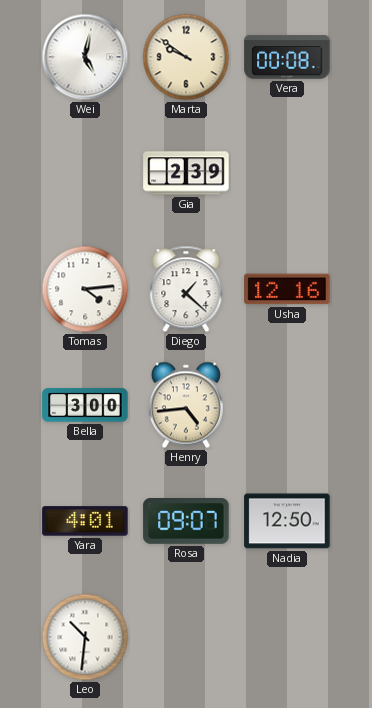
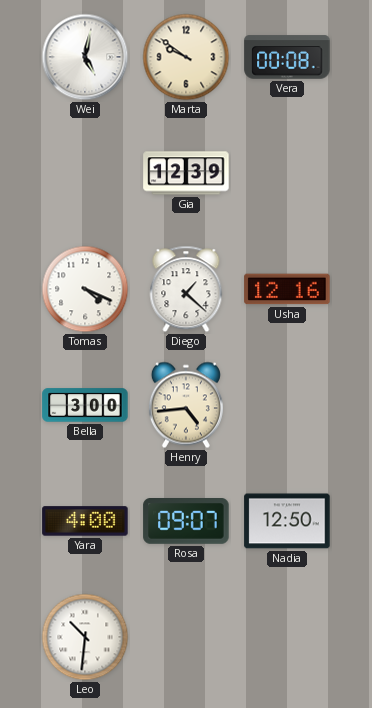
Gia: 2:39 -> 12:39
Tomas: 4:14 -> 4:19
Yara: 4:01 -> 4:00
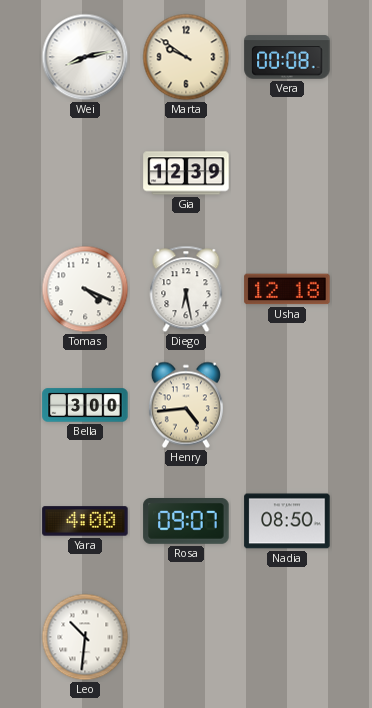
Wei: 5:02 -> 8:13
Diego: 1:22 -> 6:28
Usha: 12:16 -> 12:18
Nadia: 12:50 -> 08:50
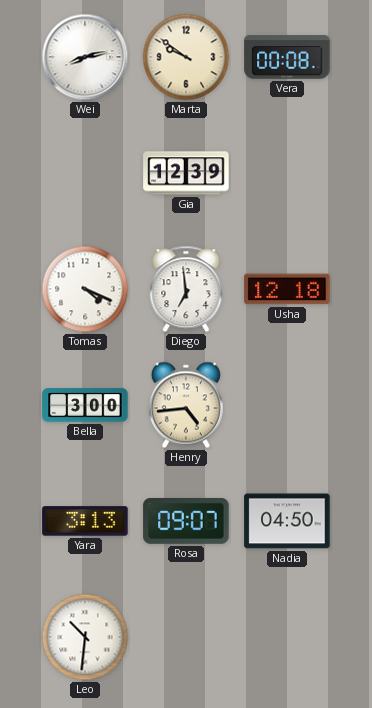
Diego: 6:28 -> 6:59
Yara: 4:00 -> 3:13
Nadia: 08:50 -> 04:50
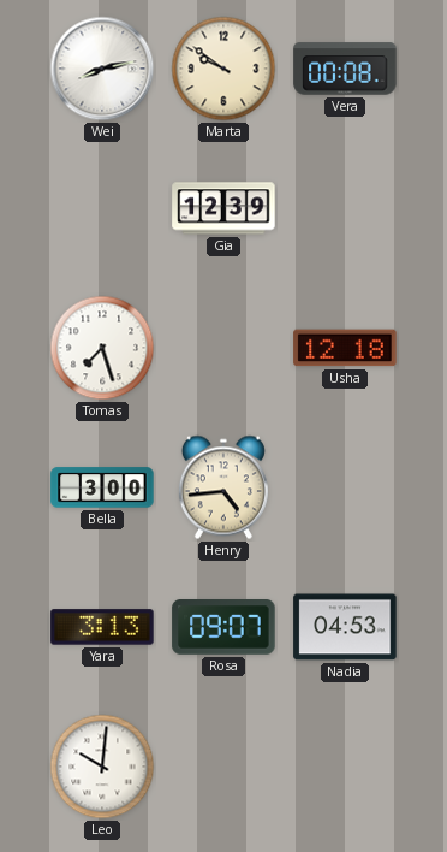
Tomas: 4:19 -> 7:27
Diego: 6:59 -> none
Nadia: 04:50 -> 04:53
Leo: 10:31 -> 10:01
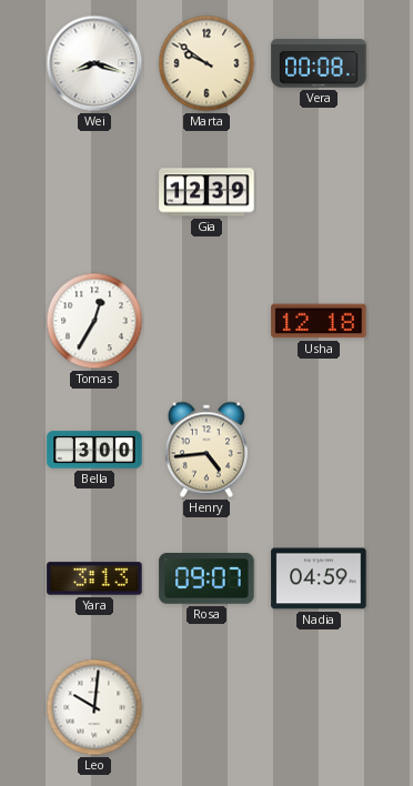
Wei: 8:13 -> 8:18
Tomas: 7:27 -> 12:35
Nadia: 04:53 -> 04:59
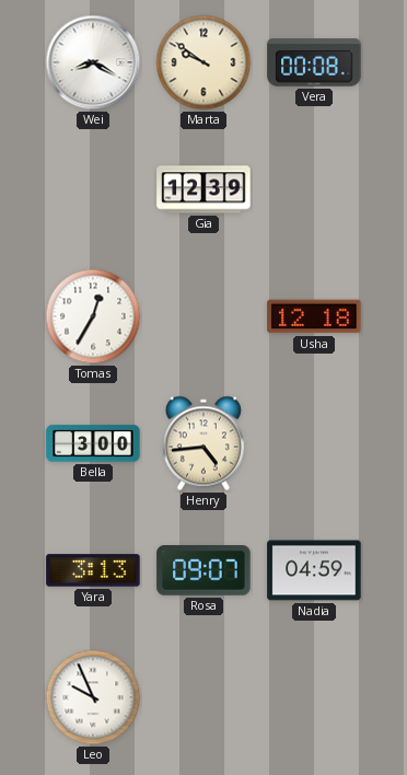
Wei: 8:18 -> 8:20
Leo: 10:01 -> 9:56
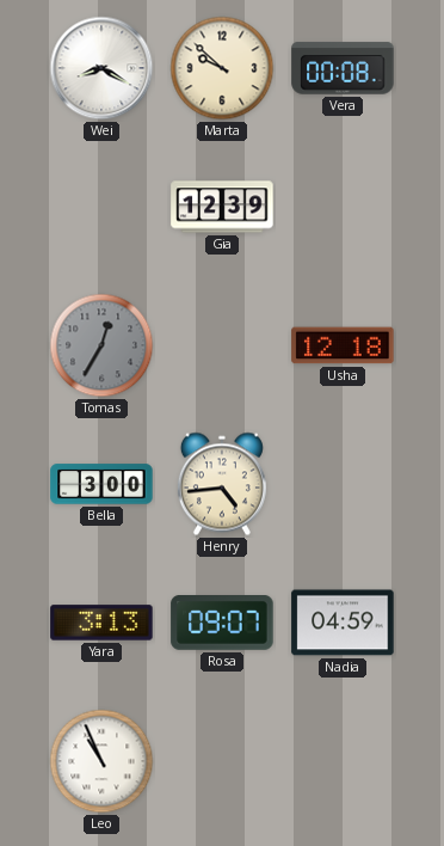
Marta: 9:51 -> 9:52
Tomas dial: white -> grey
Leo: 9:56 -> 10:56
